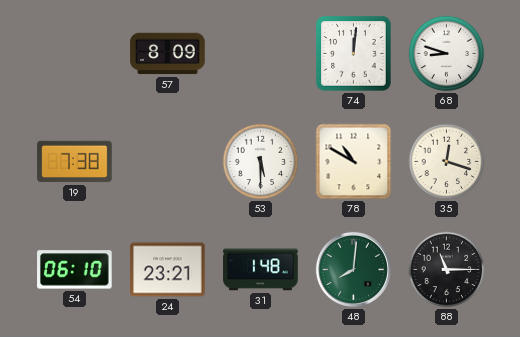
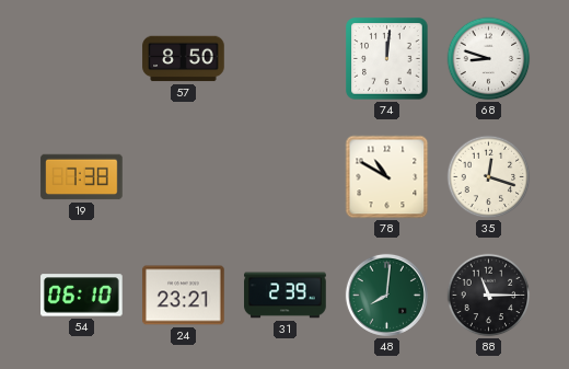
57: 8:09 -> 8:50
53: 5:30 -> none
31: 1:48 -> 2:39
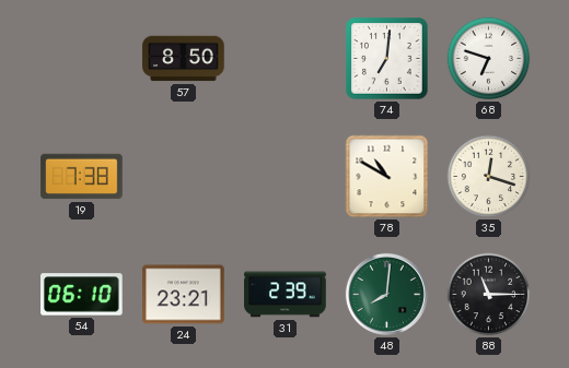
74: 12:01 -> 7:01
68: 8:48 -> 6:48
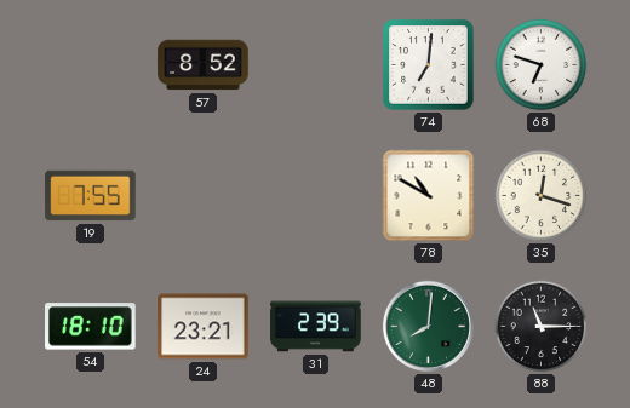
57: 8:50 -> 8:52
19: 7:38 -> 7:55
54: 06:10 -> 18:10
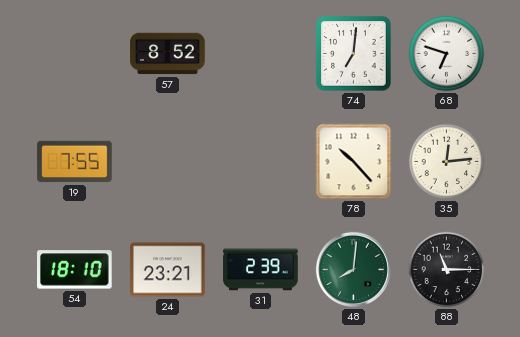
78: 10:50 -> 10:23
35: 12:18 -> 12:14
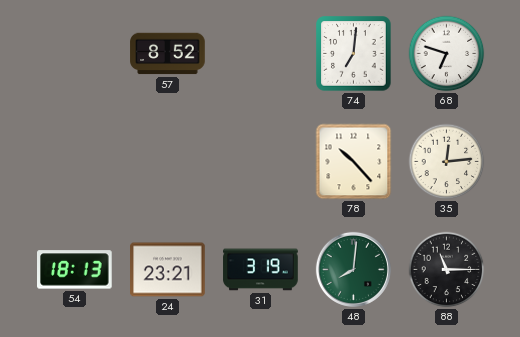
19: 7:55 -> none
54: 18:10 -> 18:13
31: 2:39 -> 3:19
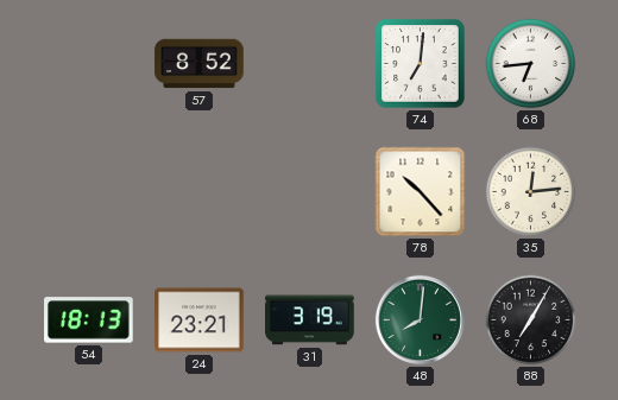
68: 6:48 -> 6:44
88: 11:15 -> 7:05
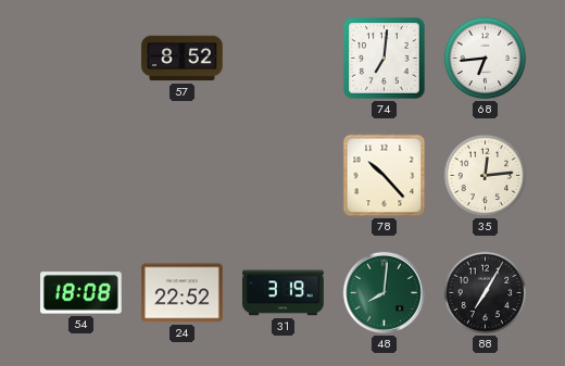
54: 18:13 -> 18:08
24: 23:21 -> 22:52
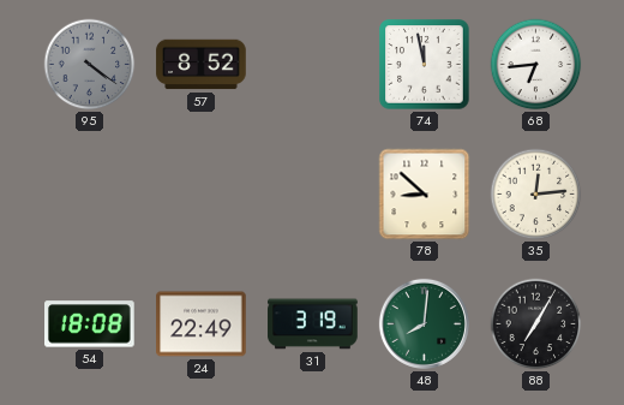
95: none -> 4:21
74: 7:01 -> 11:58
78: 10:23 -> 8:52
24: 22:52 -> 22:49
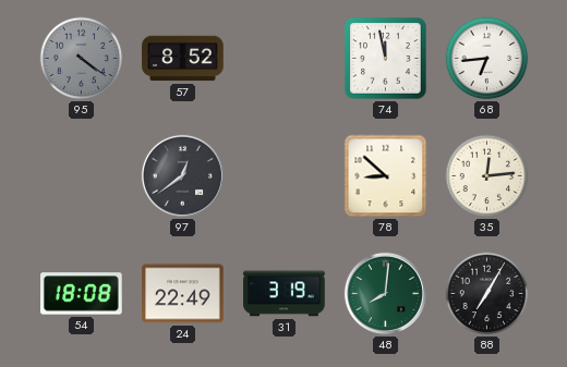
97: none -> 12:39
